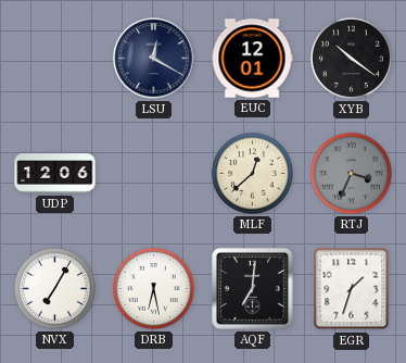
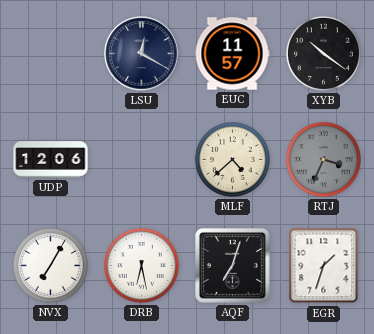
EUC: 12:01 -> 11:57
MLF: 12:38 -> 4:38
AQF: 7:01 -> 7:03
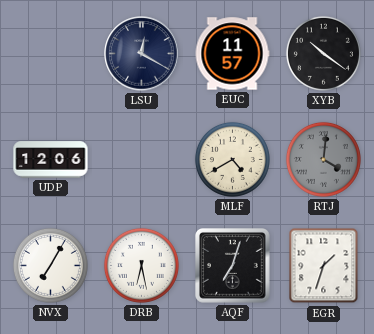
MLF: 4:38 -> 4:40
RTJ: 3:34 -> 4:01
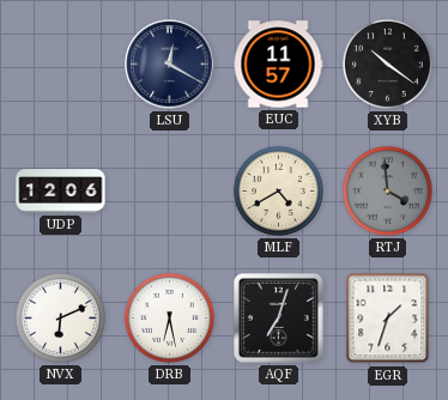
RTJ: 4:01 -> 3:59
NVX: 7:05 -> 6:11
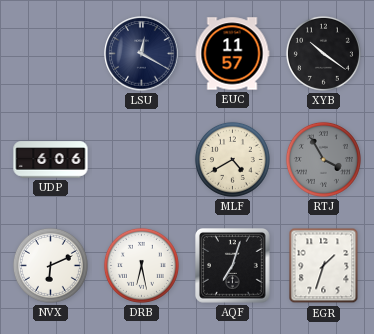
UDP: 12:06 -> 6:06
RTJ: 3:59 -> 3:55
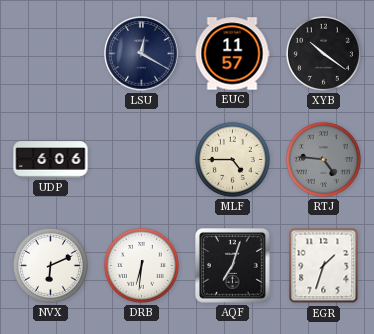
MLF: 4:40 -> 4:45
RTJ: 3:55 -> 4:46
DRB: 6:28 -> 6:31
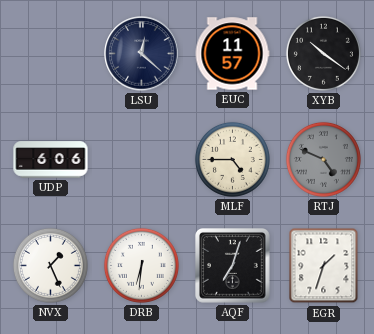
LSU: 12:20 -> 12:22
RTJ: 4:46 -> 4:49
NVX: 6:11 -> 1:26
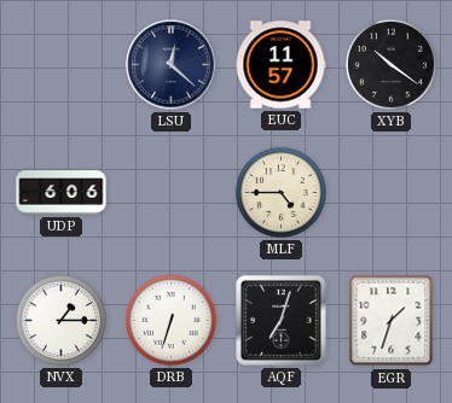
RTJ: 4:49 -> none
NVX: 1:26 -> 1:15
DRB: 6:31 -> 6:33
